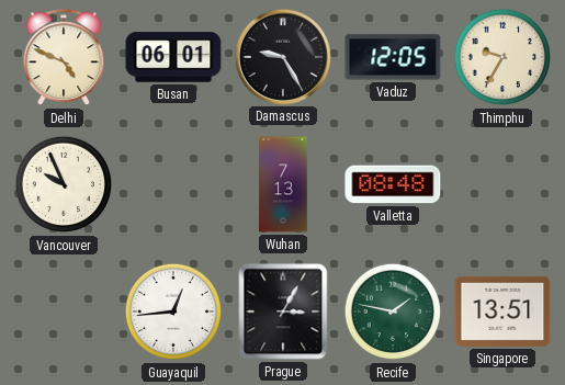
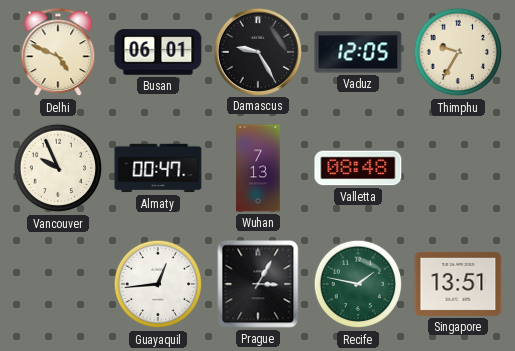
Almaty: none -> 00:47
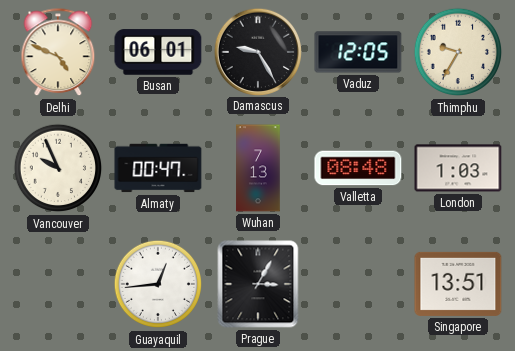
London: none -> 1:03
Recife: 1:47 -> none
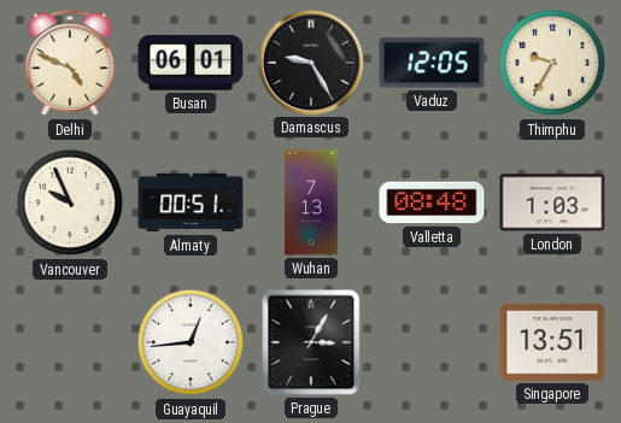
Almaty: 00:47 -> 00:51
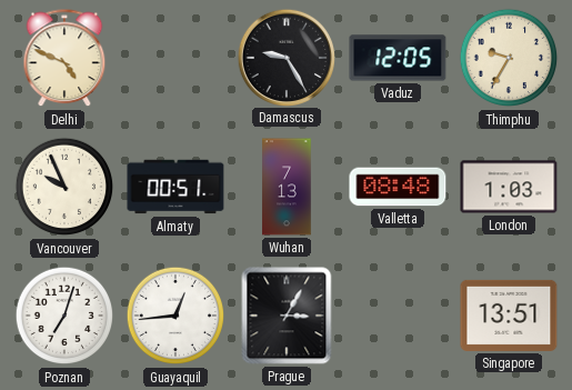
Busan: 06:01 -> none
Poznan: none -> 7:03
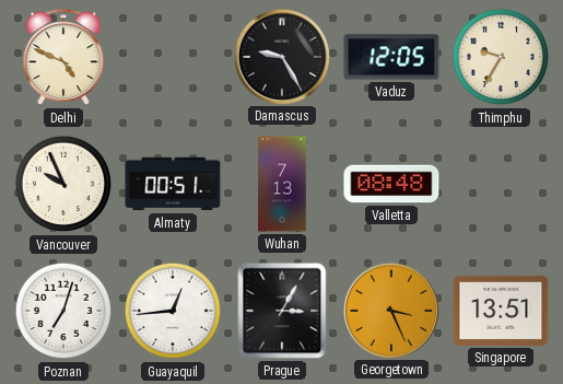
London: 1:03 -> none
Georgetown: none -> 3:26
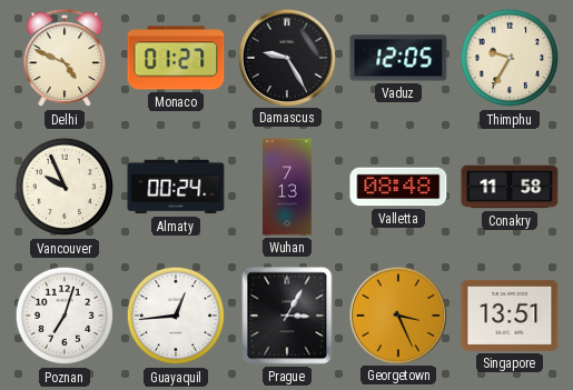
Monaco: none -> 01:27
Almaty: 00:51 -> 00:24
Conakry: none -> 11:58
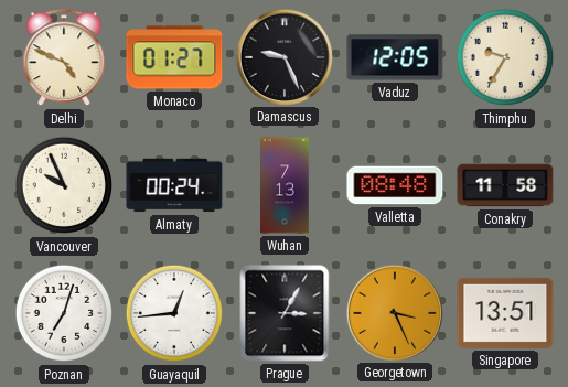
Damascus: 9:25 -> 9:26
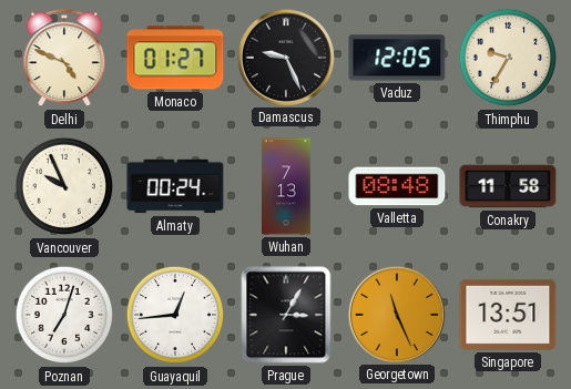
Georgetown: 3:26 -> 11:26
